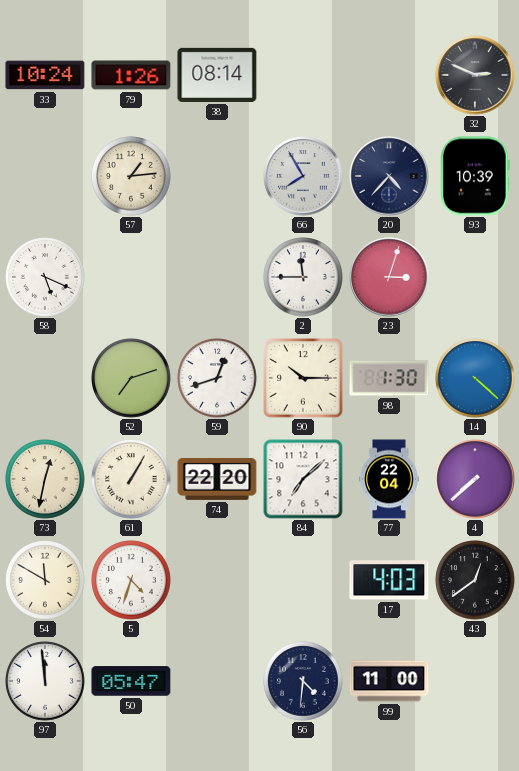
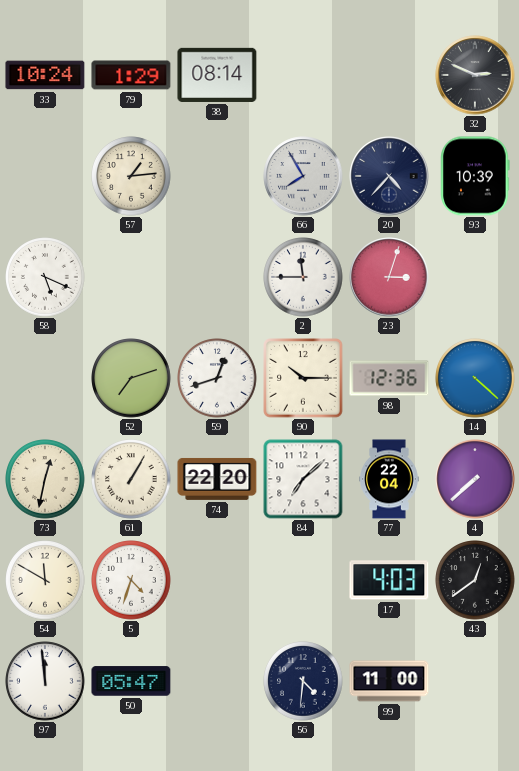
79: 1:26 -> 1:29
98: 1:30 -> 12:36
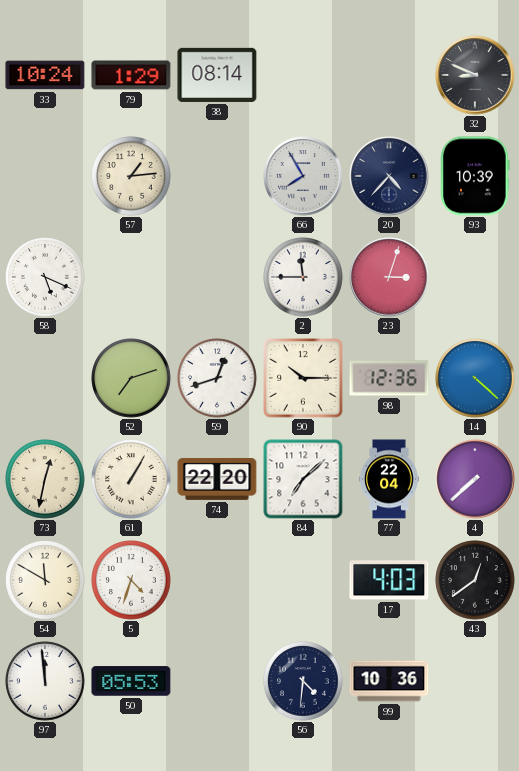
32: 2:49 -> 8:49
50: 05:47 -> 05:53
99: 11:00 -> 10:36
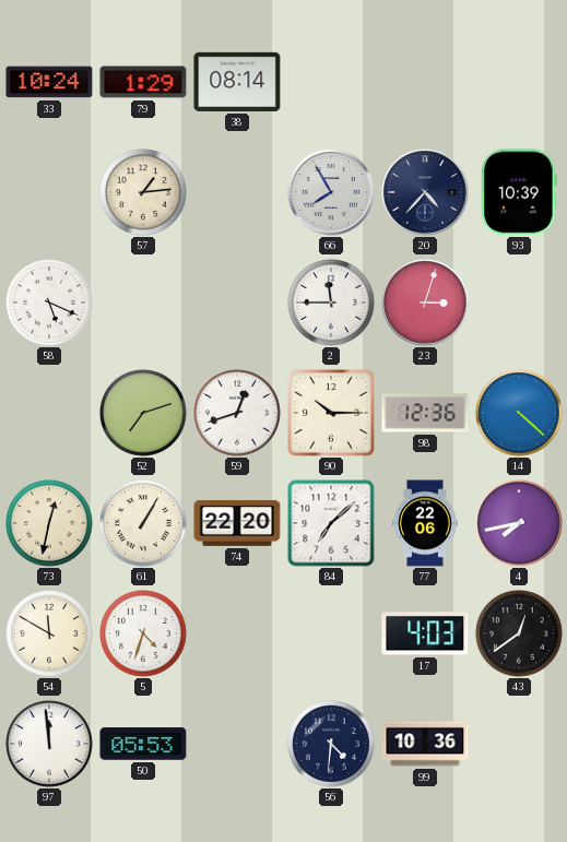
32: 8:49 -> none
77: 22:04 -> 22:06
4: 7:38 -> 7:43
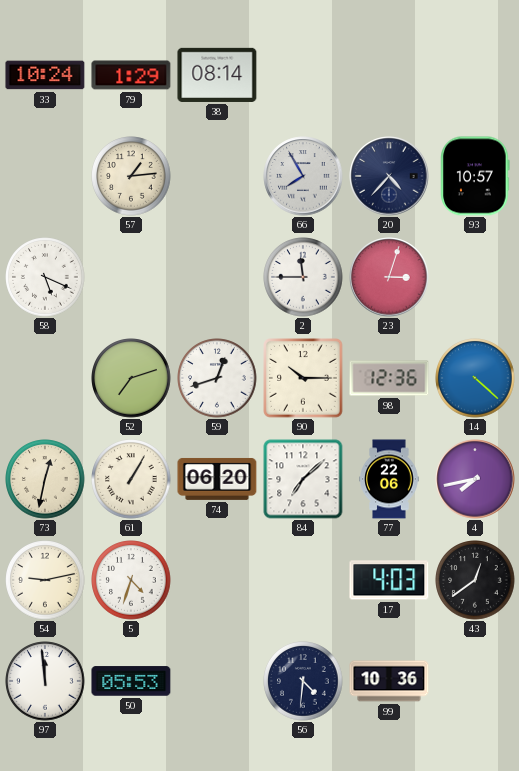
93: 10:39 -> 10:57
74: 22:20 -> 06:20
54: 11:50 -> 9:13
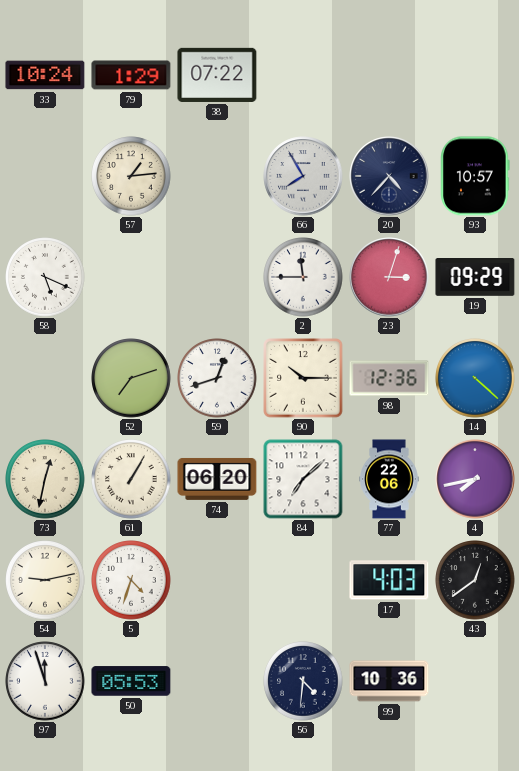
38: 08:14 -> 07:22
19: none -> 09:29
97: 11:59 -> 11:57
